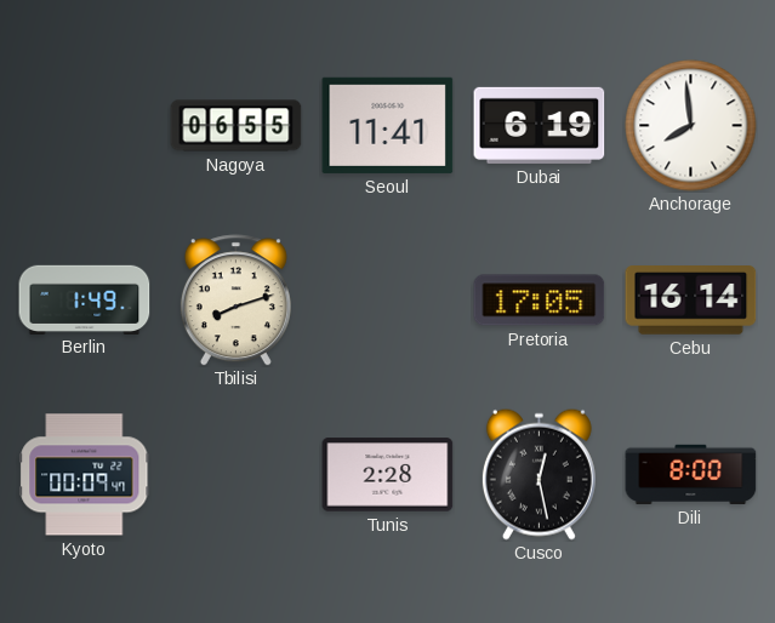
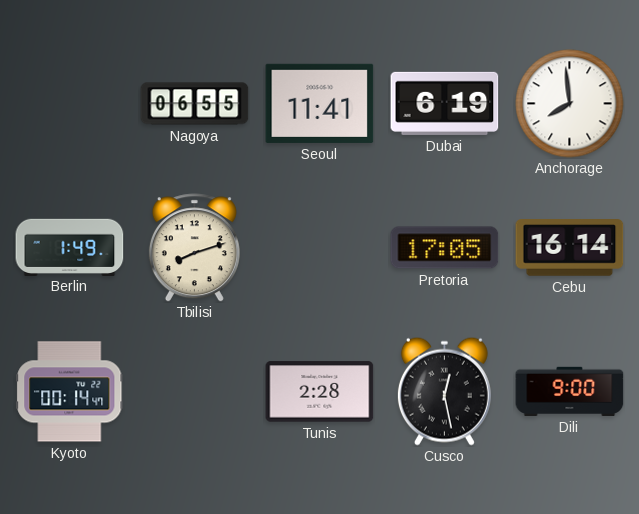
Kyoto: 00:09 -> 00:14
Dili: 8:00 -> 9:00
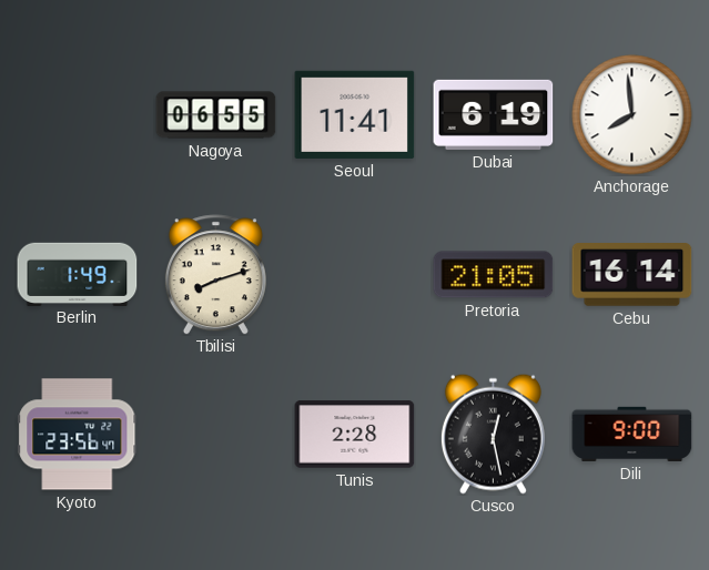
Pretoria: 17:05 -> 21:05
Kyoto: 00:14 -> 23:56
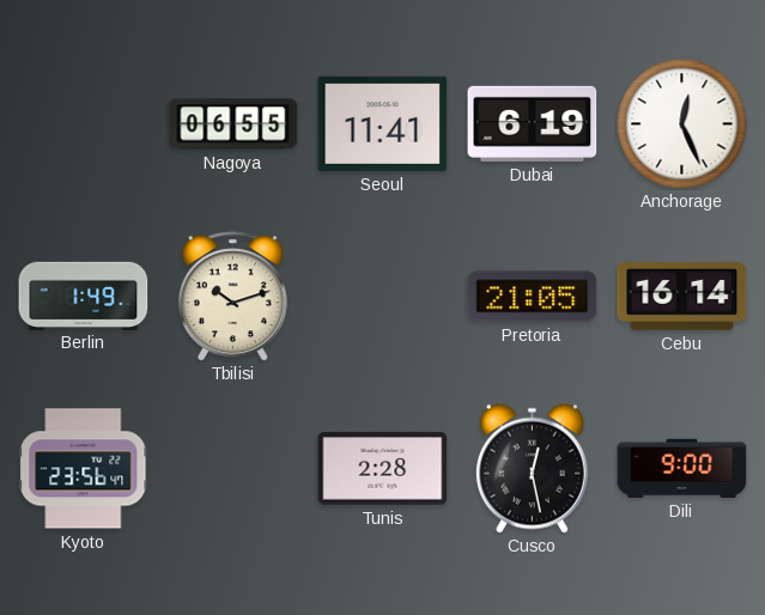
Anchorage: 7:59 -> 12:26
Tbilisi: 8:12 -> 10:12
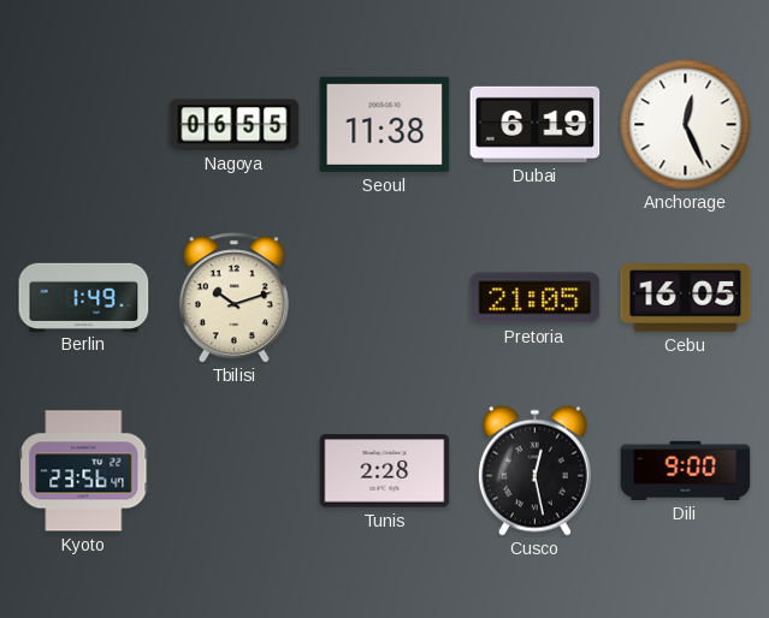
Seoul: 11:41 -> 11:38
Cebu: 16:14 -> 16:05
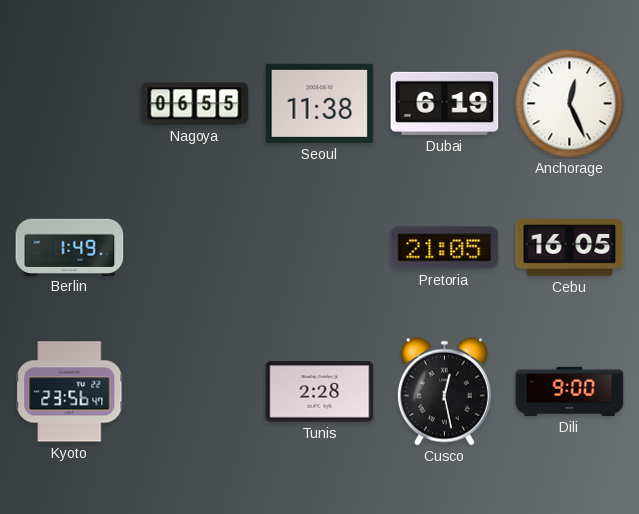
Tbilisi: 10:12 -> none
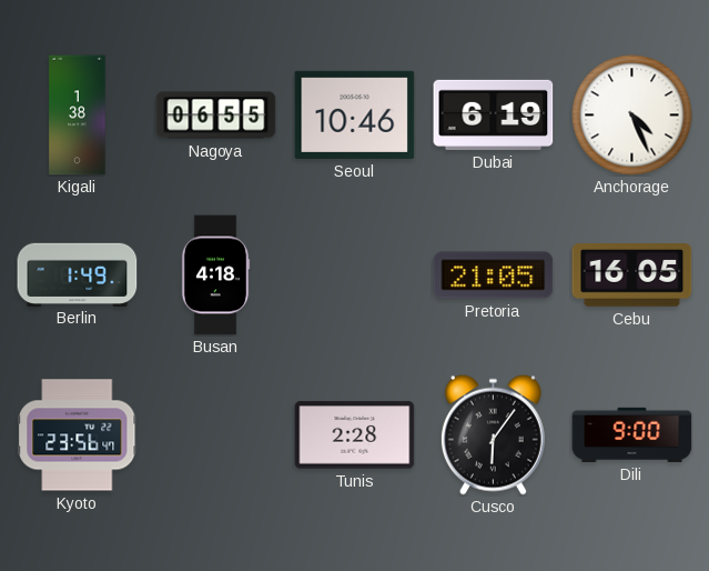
Kigali: none -> 1:38
Seoul: 11:38 -> 10:46
Anchorage: 12:26 -> 4:26
Busan: none -> 4:18
Cusco: 12:28 -> 6:06
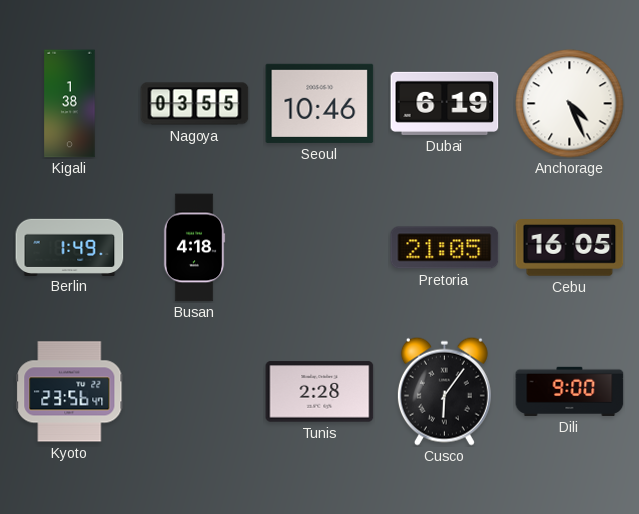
Nagoya: 06:55 -> 03:55
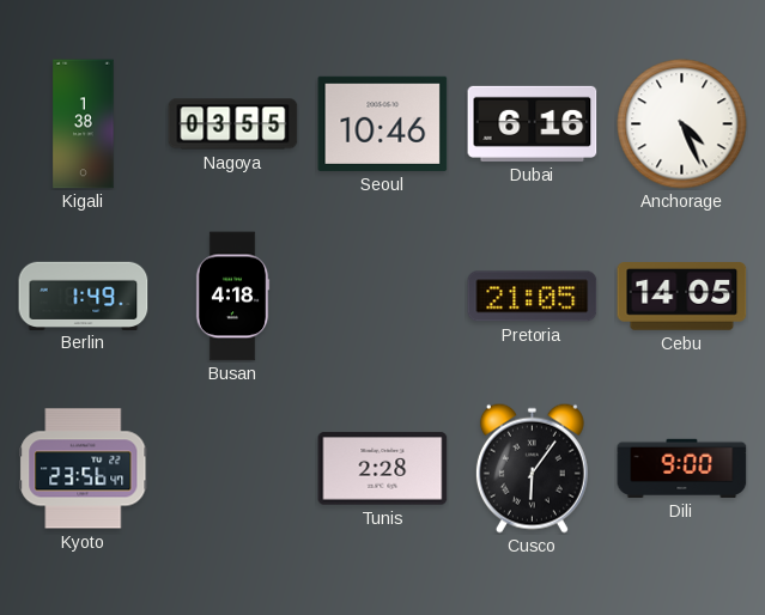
Dubai: 6:19 -> 6:16
Cebu: 16:05 -> 14:05
